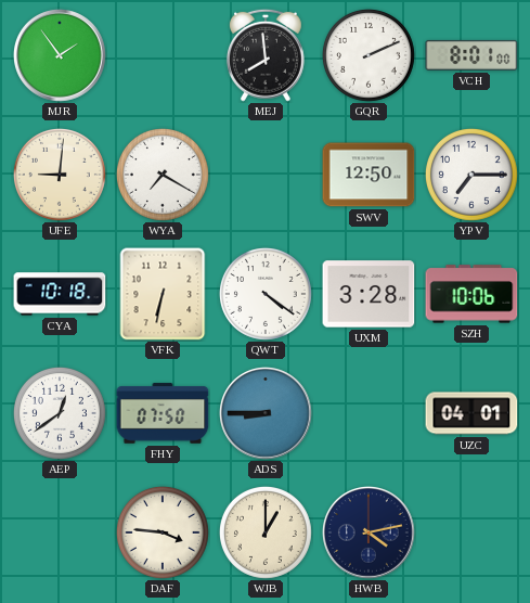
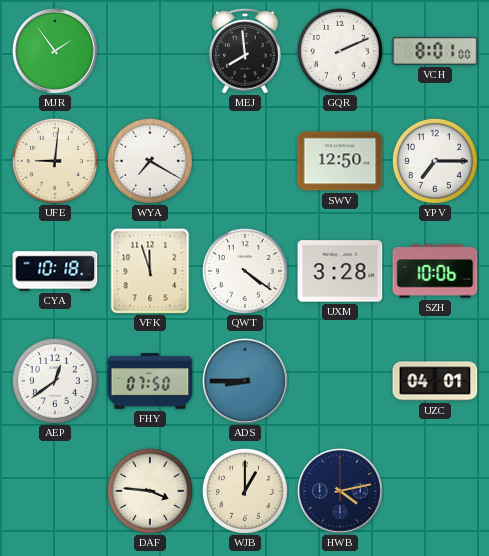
VFK: 6:32 -> 11:57
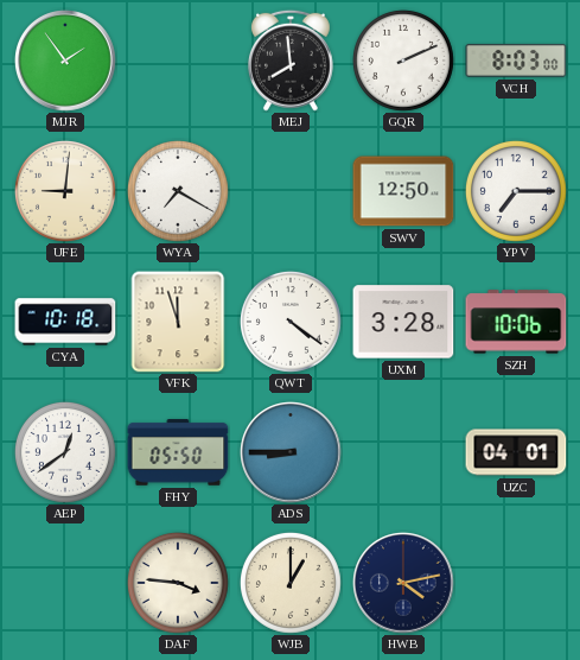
VCH: 8:01 -> 8:03
FHY: 07:50 -> 05:50
